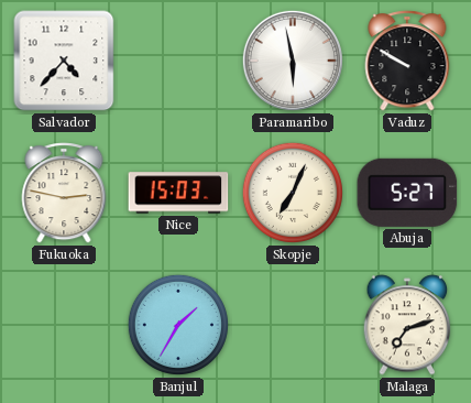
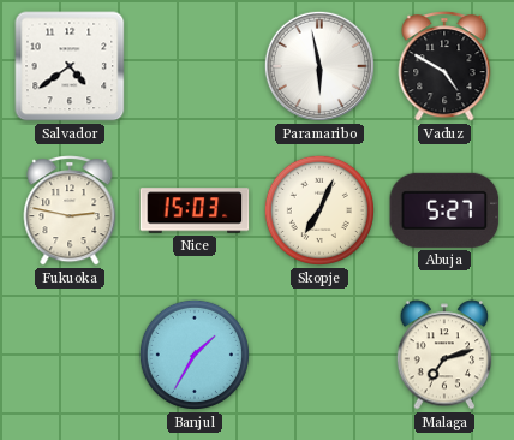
Salvador: 4:37 -> 4:39
Vaduz: 9:50 -> 4:50
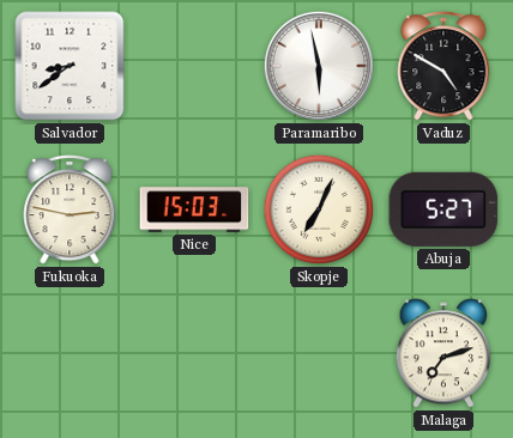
Salvador: 4:39 -> 8:39
Banjul: 1:35 -> none
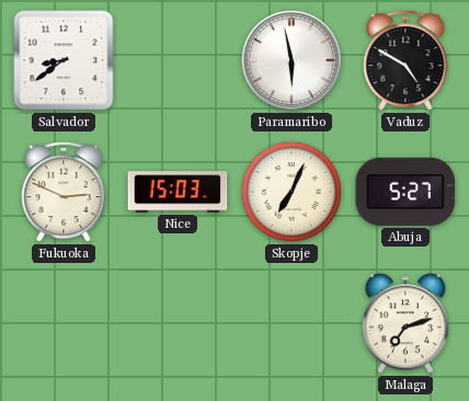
Fukuoka: 2:47 -> 2:49
